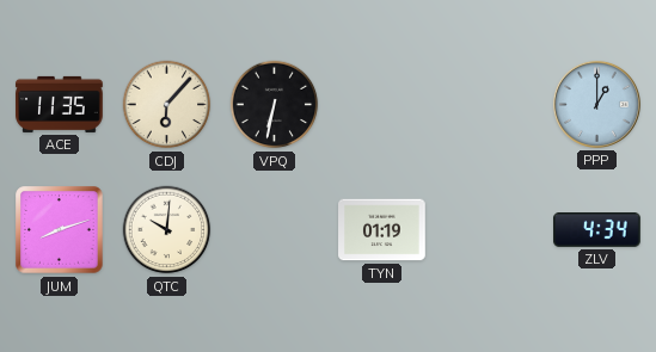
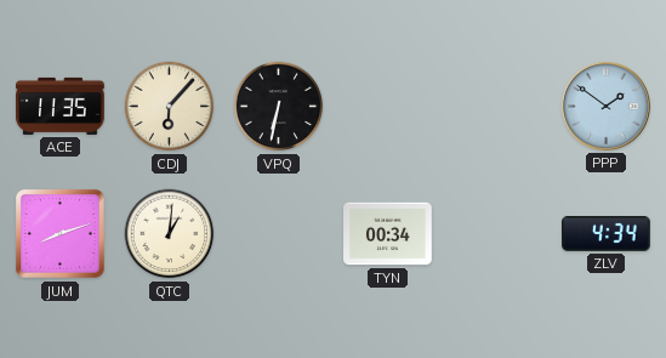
PPP: 1:00 -> 1:51
QTC: 10:01 -> 1:01
TYN: 01:19 -> 00:34
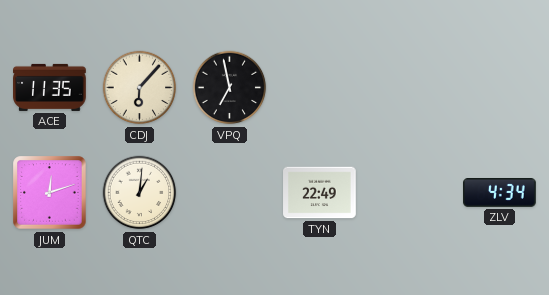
VPQ: 6:32 -> 6:58
PPP: 1:51 -> none
JUM: 8:12 -> 12:12
TYN: 00:34 -> 22:49
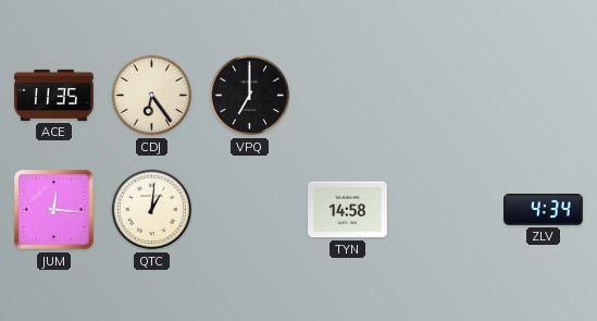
CDJ: 6:07 -> 6:24
VPQ: 6:58 -> 7:00
JUM: 12:12 -> 12:16
TYN: 22:49 -> 14:58
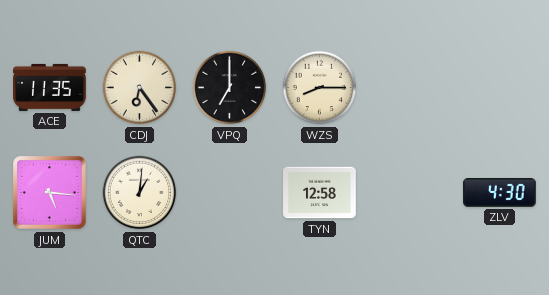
WZS: none -> 8:15
JUM: 12:16 -> 5:16
TYN: 14:58 -> 12:58
ZLV: 4:34 -> 4:30
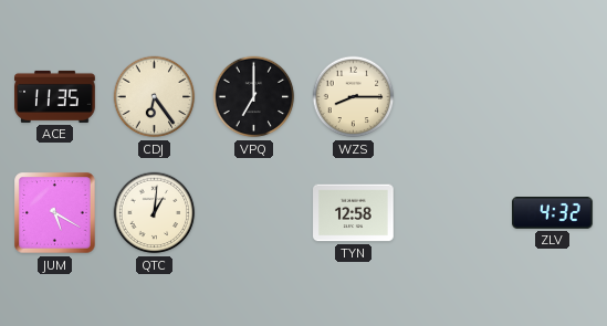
JUM: 5:16 -> 5:20
ZLV: 4:30 -> 4:32
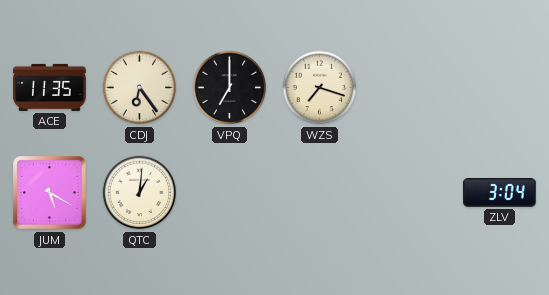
WZS: 8:15 -> 7:18
TYN: 12:58 -> none
ZLV: 4:32 -> 3:04
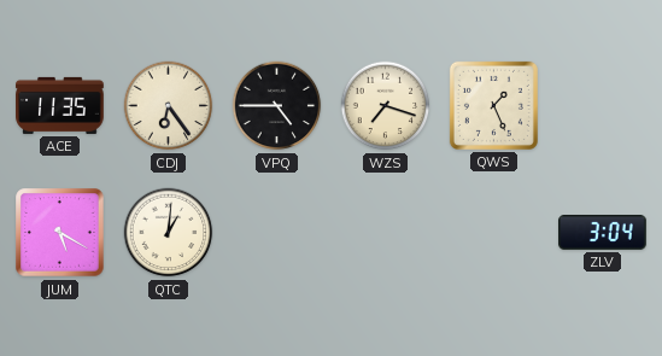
VPQ: 7:00 -> 4:45
QWS: none -> 1:26
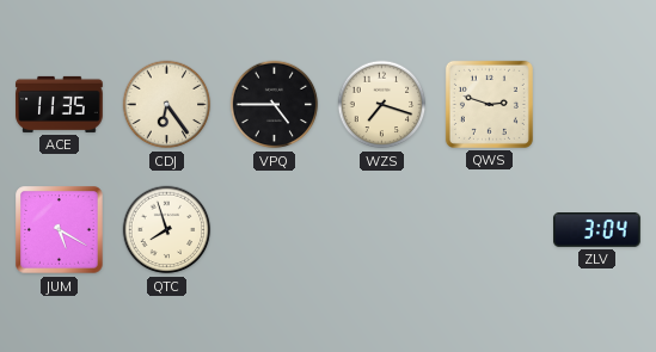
QWS: 1:26 -> 2:48
QTC: 1:01 -> 7:57
